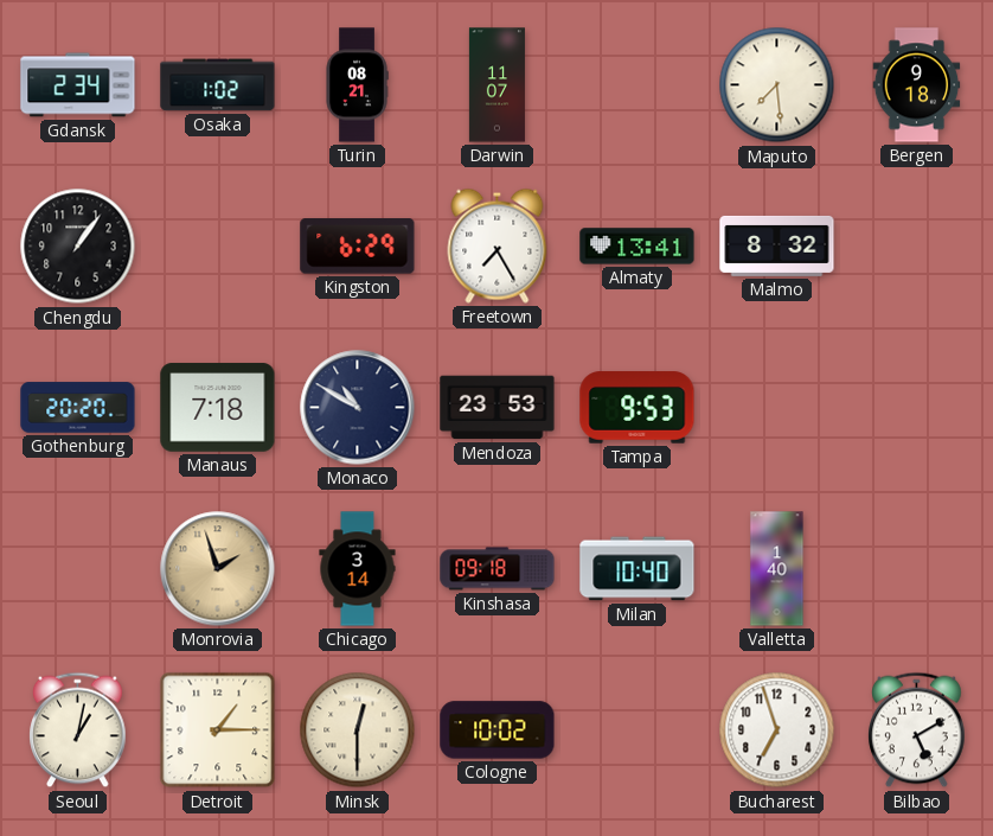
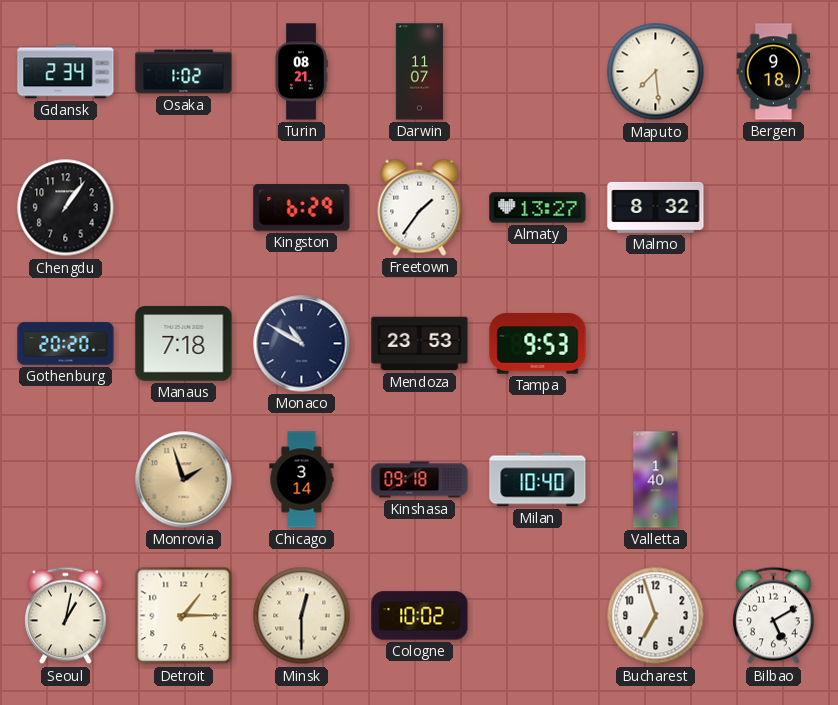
Freetown: 7:25 -> 1:36
Almaty: 13:41 -> 13:27
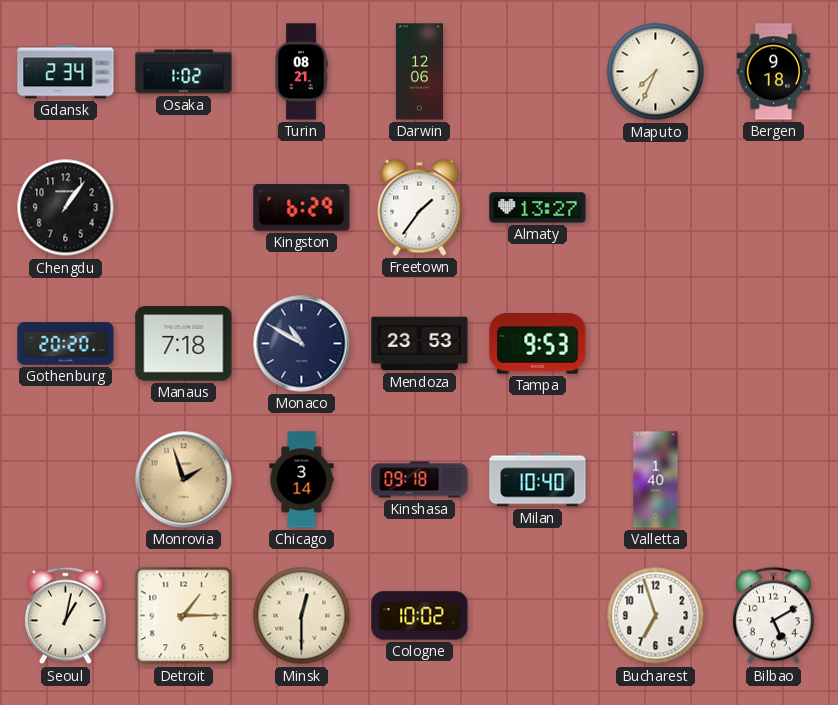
Darwin: 11:07 -> 12:06
Maputo: 7:29 -> 7:34
Malmo: 8:32 -> none
